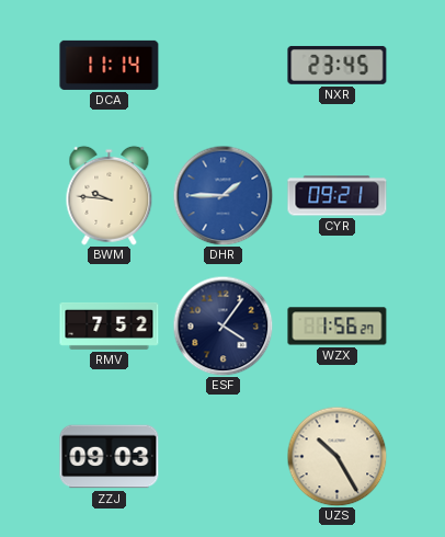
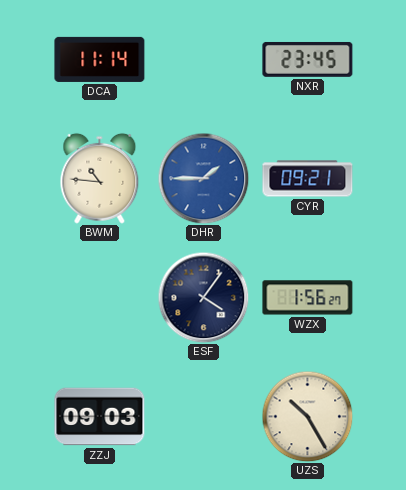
BWM: 9:46 -> 10:46
RMV: 7:52 -> none
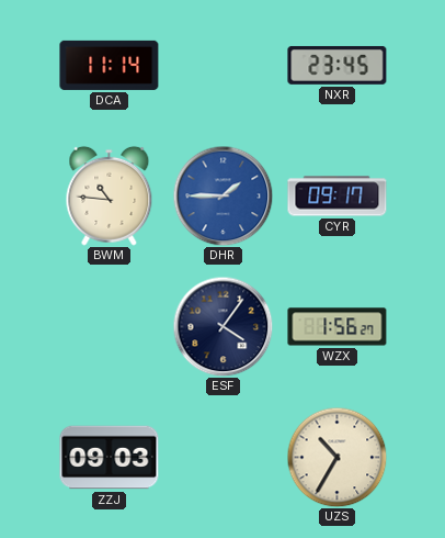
CYR: 09:21 -> 09:17
UZS: 10:25 -> 10:35
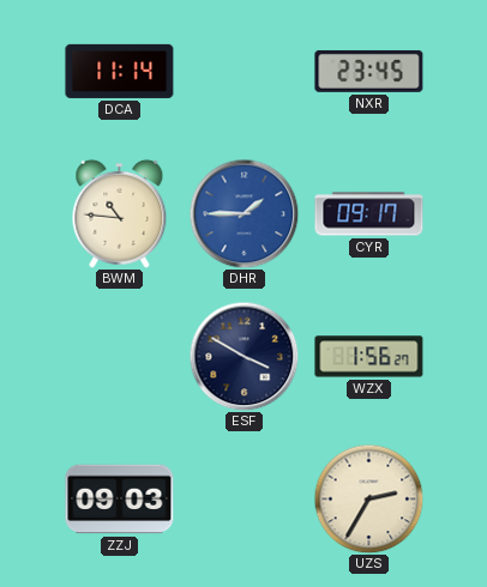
ESF: 4:06 -> 3:50
UZS: 10:35 -> 2:35
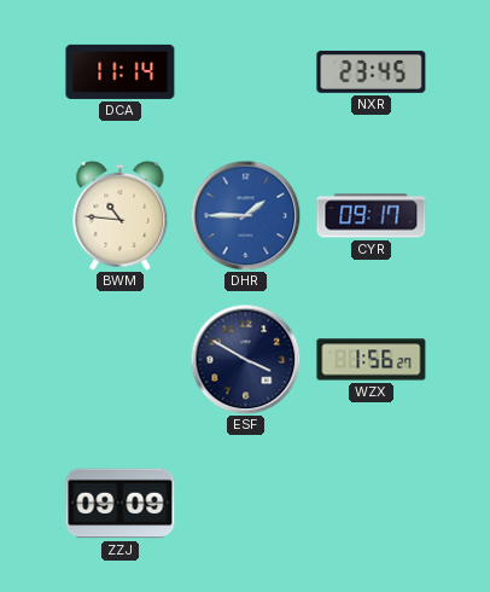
ZZJ: 09:03 -> 09:09
UZS: 2:35 -> none
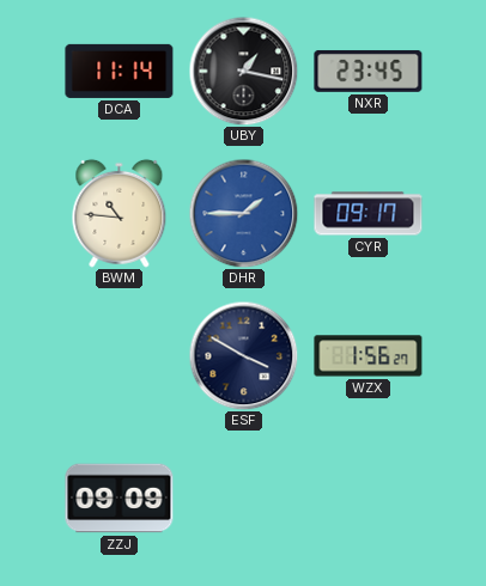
UBY: none -> 1:17
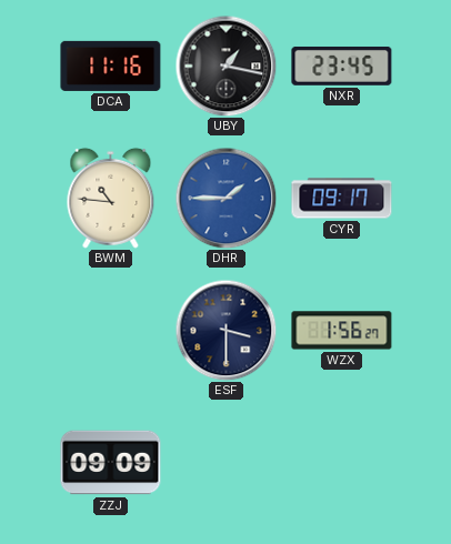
DCA: 11:14 -> 11:16
ESF: 3:50 -> 3:30
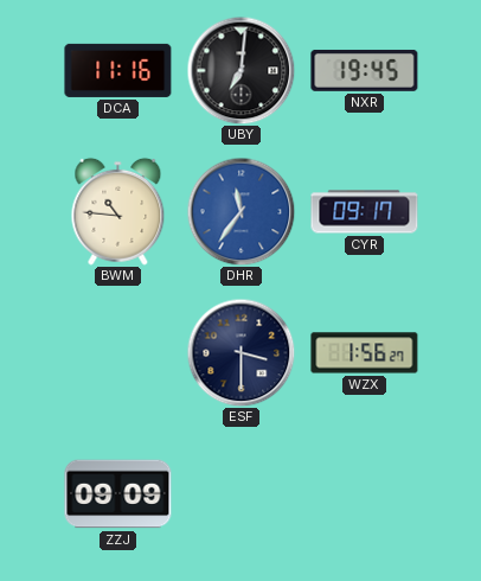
UBY: 1:17 -> 7:01
NXR: 23:45 -> 19:45
DHR: 1:45 -> 11:36
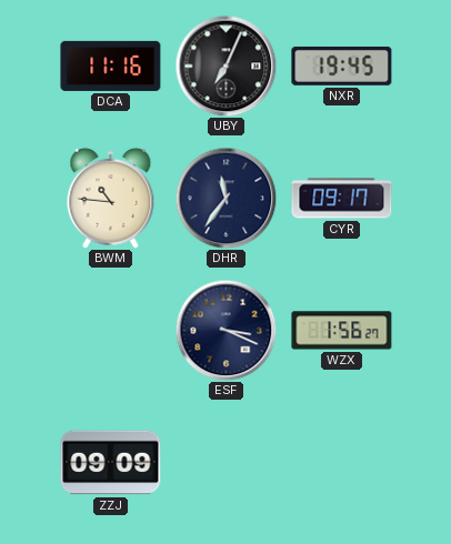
UBY: 7:01 -> 7:04
DHR dial: blue -> navy
ESF: 3:30 -> 3:19
